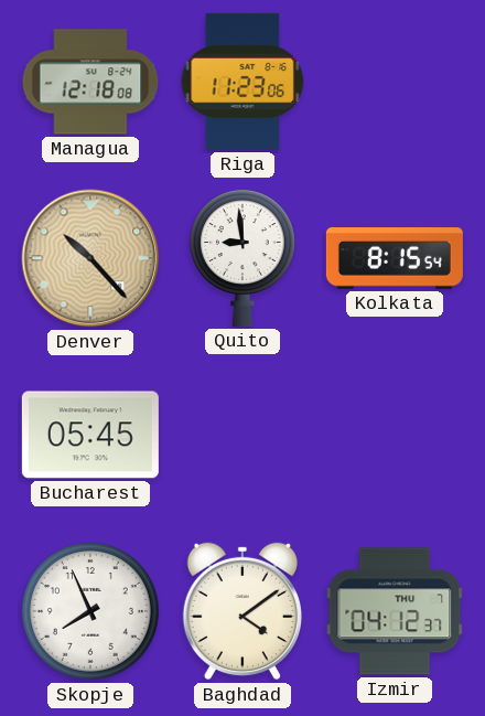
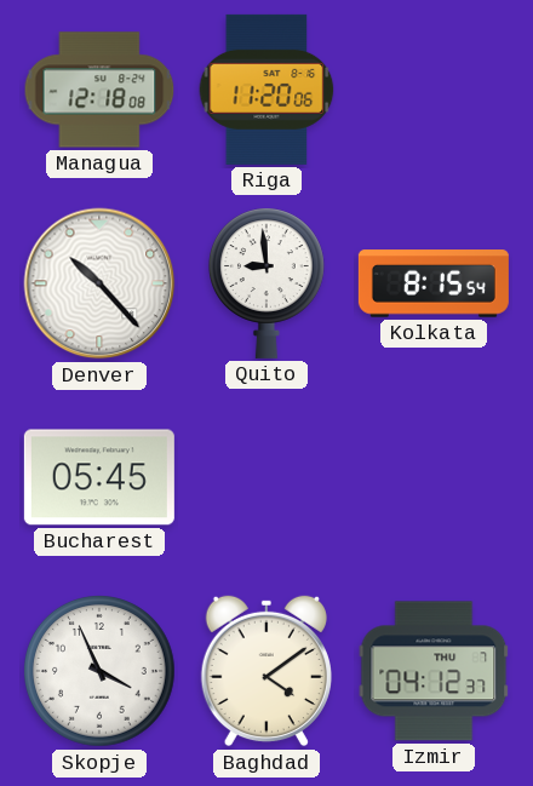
Riga: 11:23 -> 11:20
Denver dial: champagne -> white
Skopje: 7:56 -> 3:56
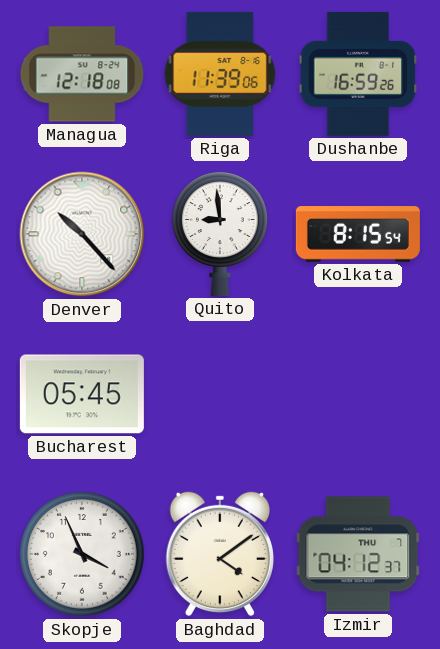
Riga: 11:20 -> 11:39
Dushanbe: none -> 16:59
